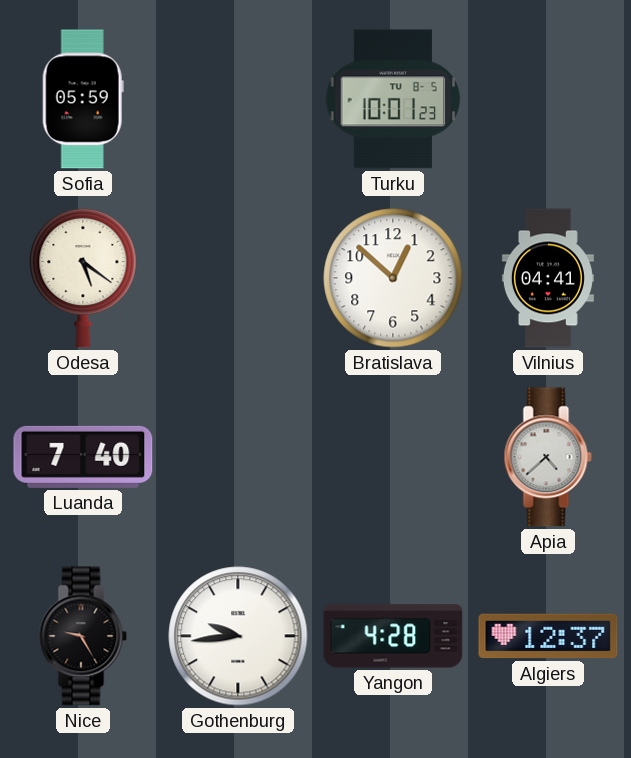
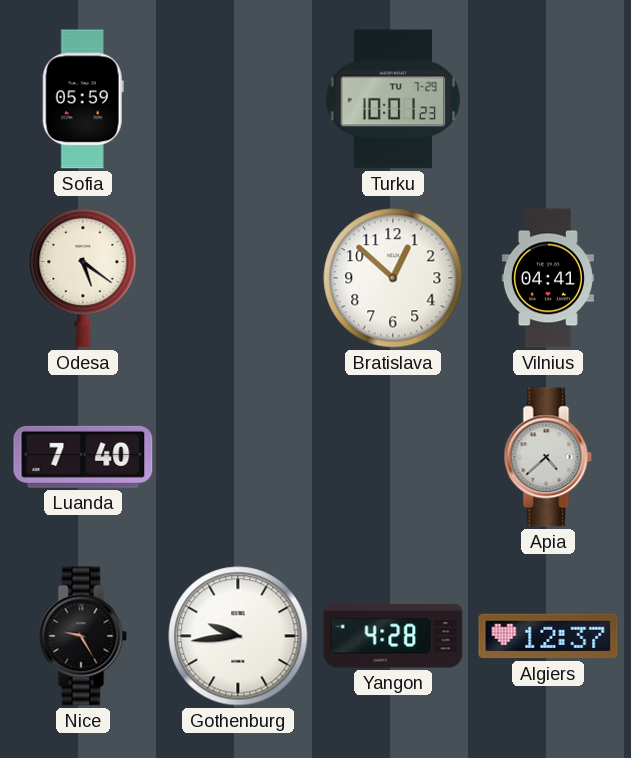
Turku date: TU 8-5 -> TU 7-29
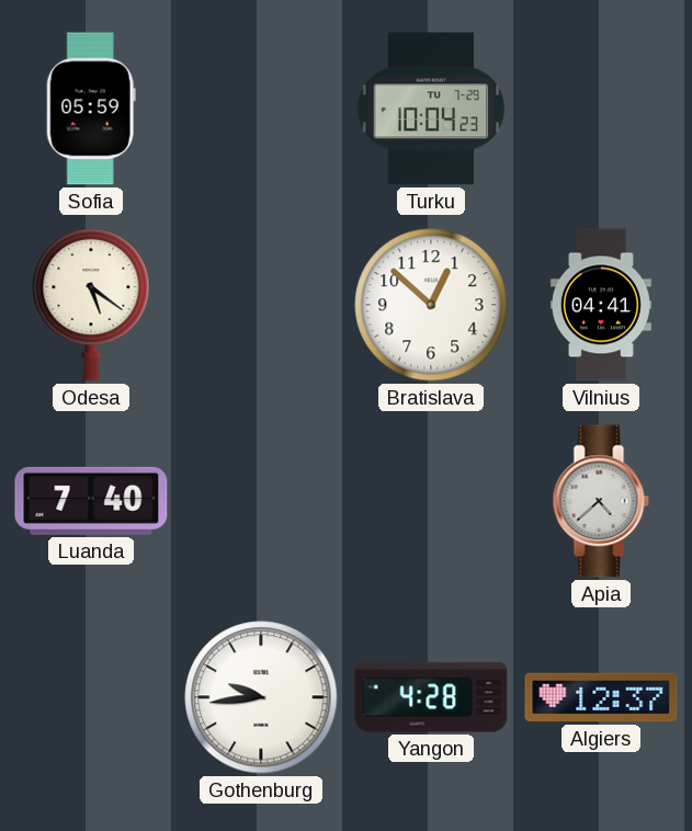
Turku: 10:01 -> 10:04
Nice: 9:25 -> none
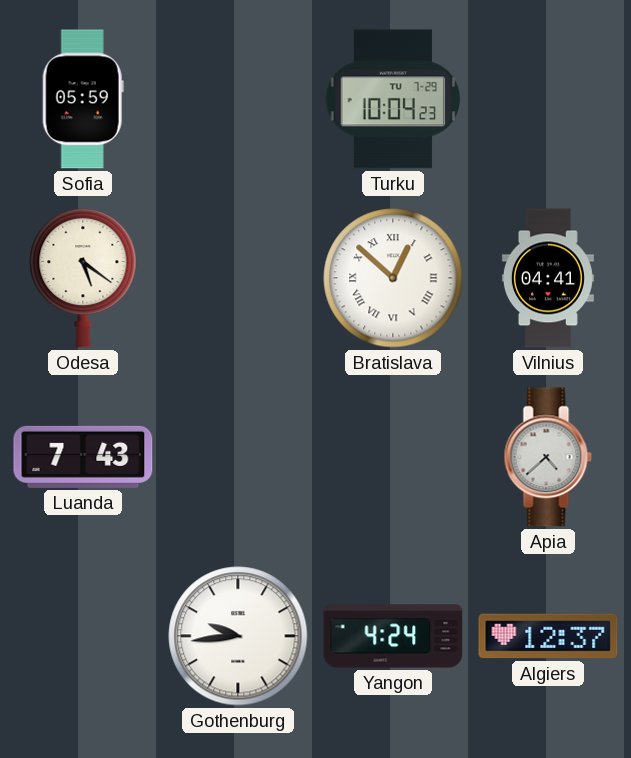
Bratislava numerals: Arabic -> Roman
Luanda: 7:40 -> 7:43
Yangon: 4:28 -> 4:24
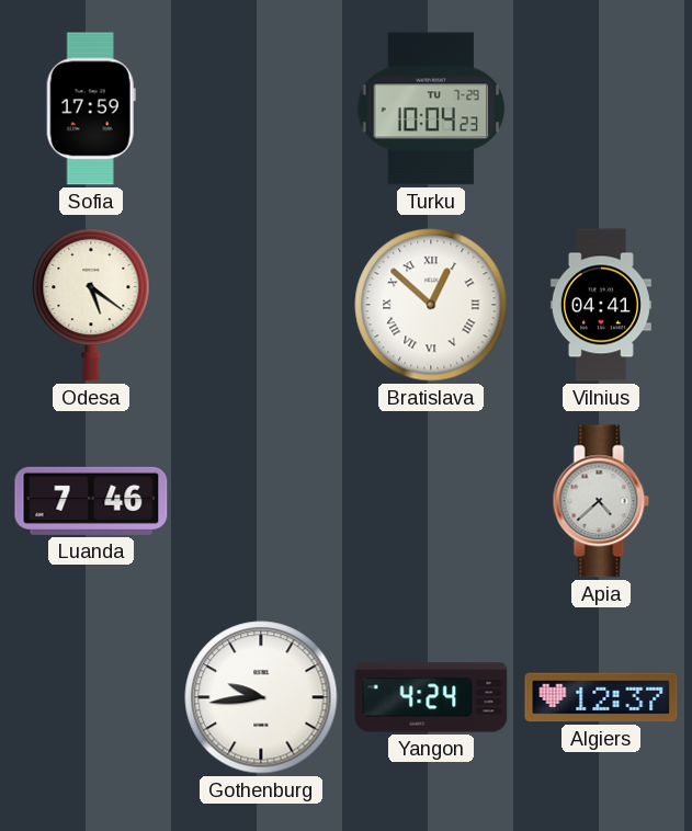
Sofia: 05:59 -> 17:59
Luanda: 7:43 -> 7:46
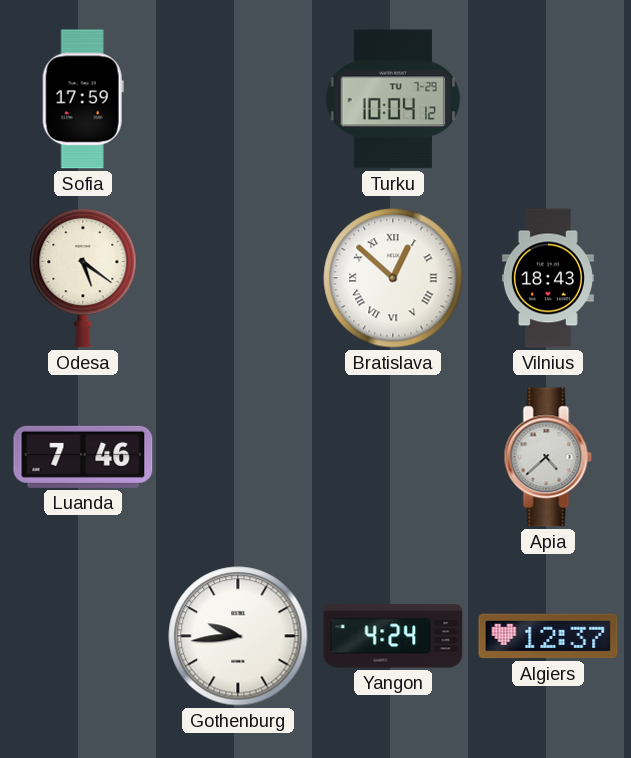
Turku: 10:04:23 -> 10:04:12
Vilnius: 04:41 -> 18:43
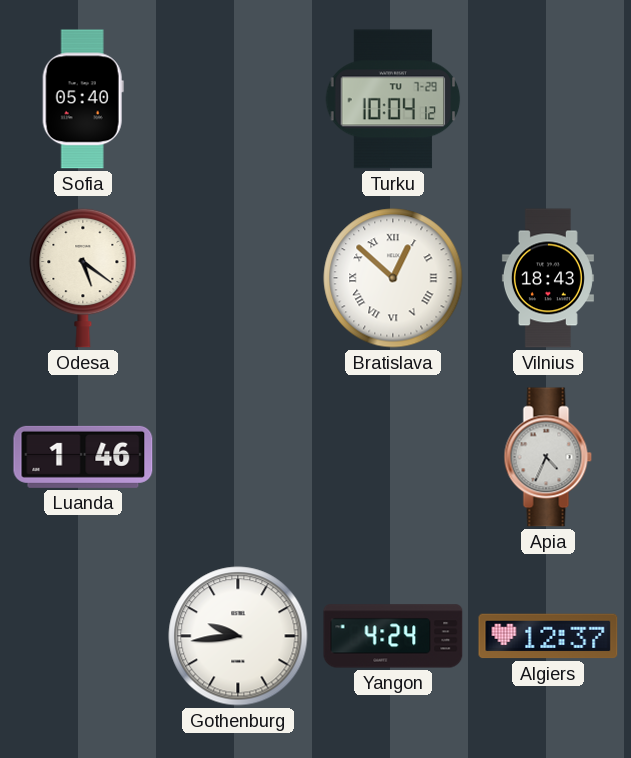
Sofia: 17:59 -> 05:40
Luanda: 7:46 -> 1:46
Apia: 4:38 -> 4:34
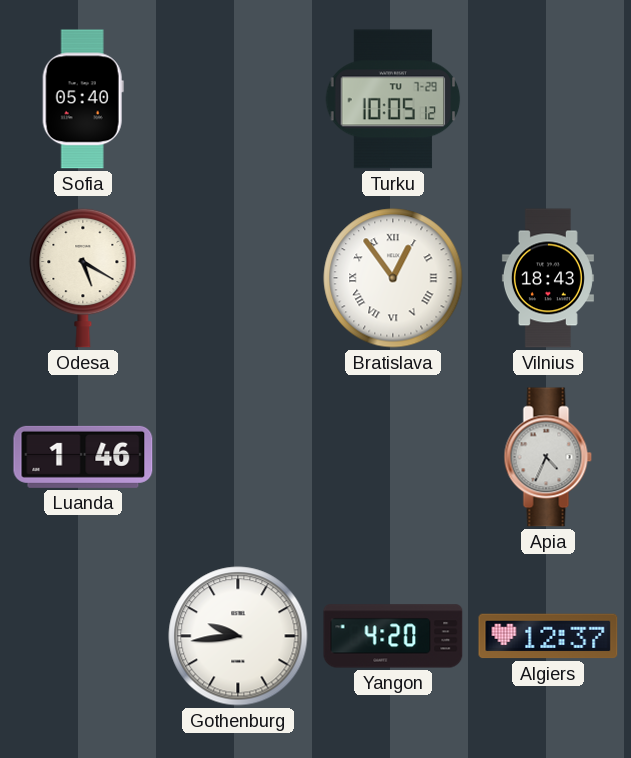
Turku: 10:04 -> 10:05
Odesa: 5:21 -> 5:20
Bratislava: 12:52 -> 12:54
Yangon: 4:24 -> 4:20
